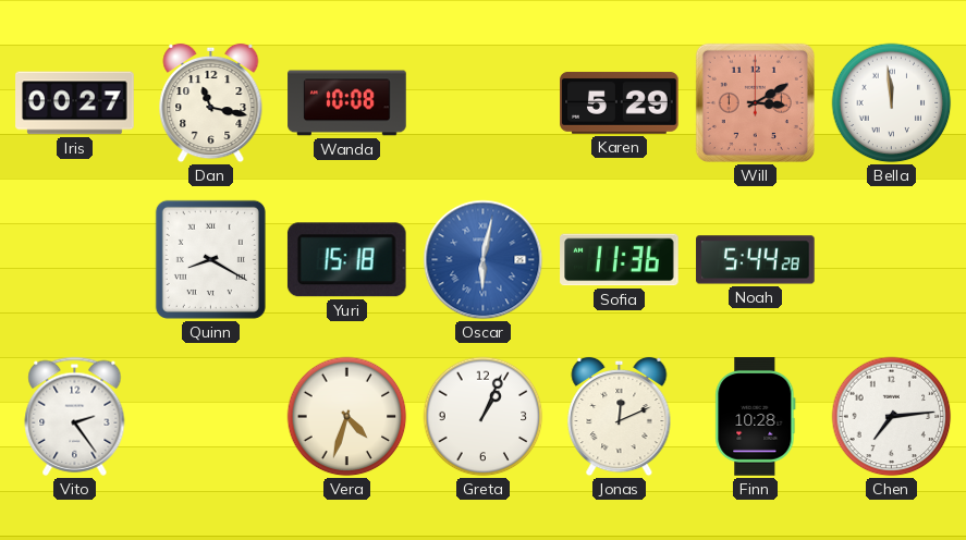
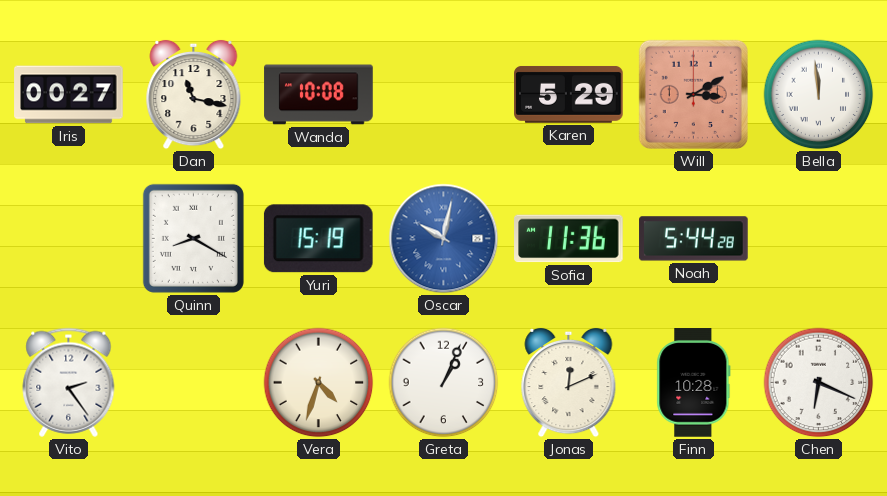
Yuri: 15:18 -> 15:19
Oscar: 6:02 -> 10:02
Chen: 7:14 -> 6:19
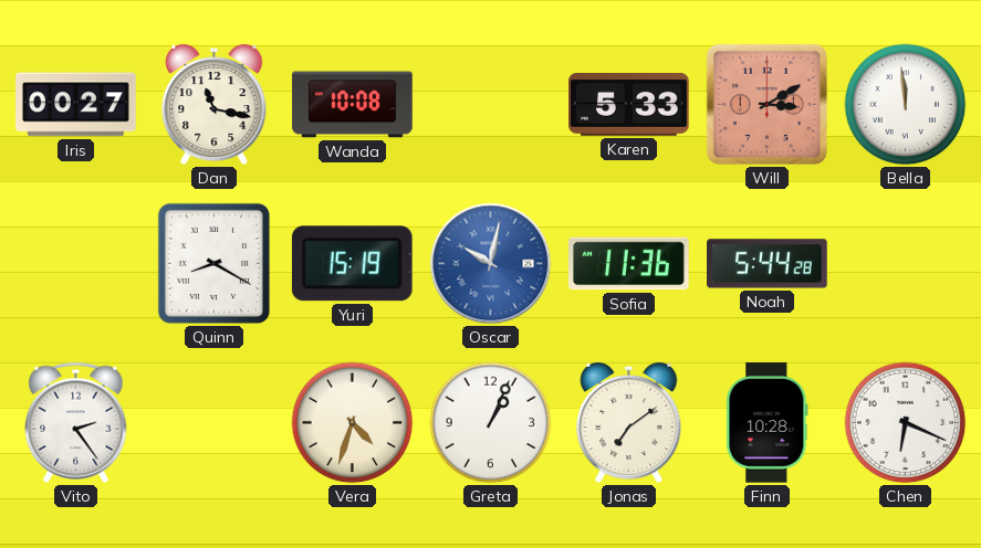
Karen: 5:29 -> 5:33
Jonas: 12:11 -> 7:09
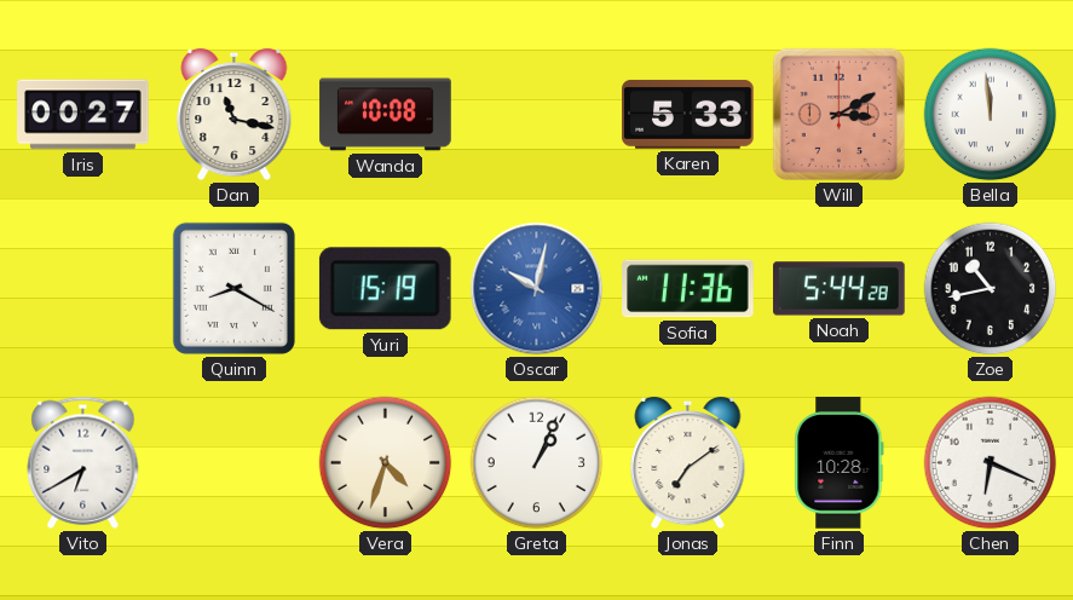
Zoe: none -> 10:43
Vito: 2:24 -> 6:40
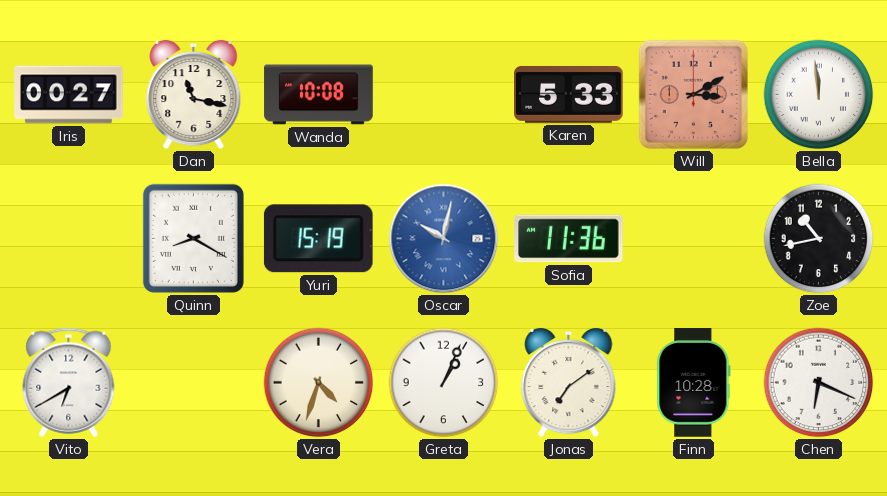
Noah: 5:44 -> none
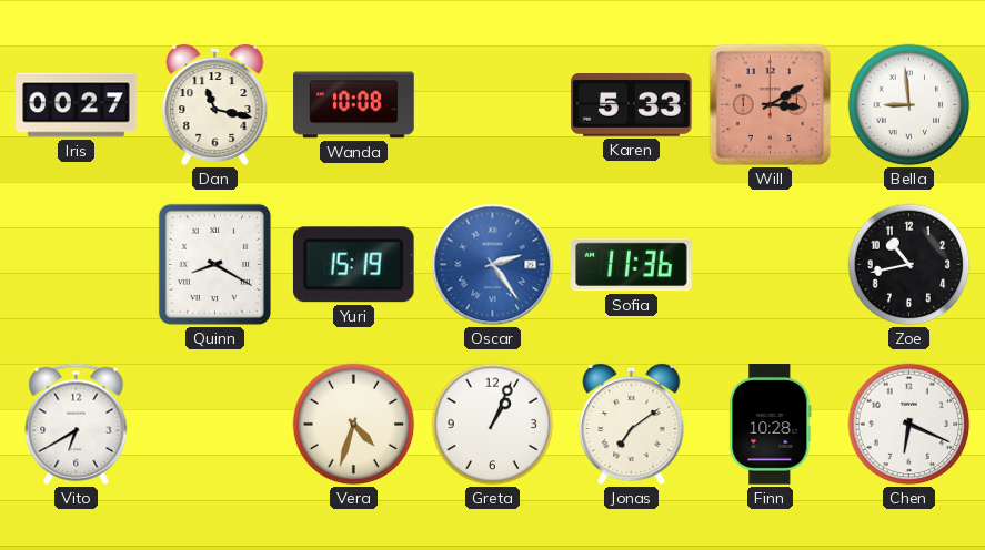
Bella: 11:59 -> 8:59
Oscar: 10:02 -> 2:24
